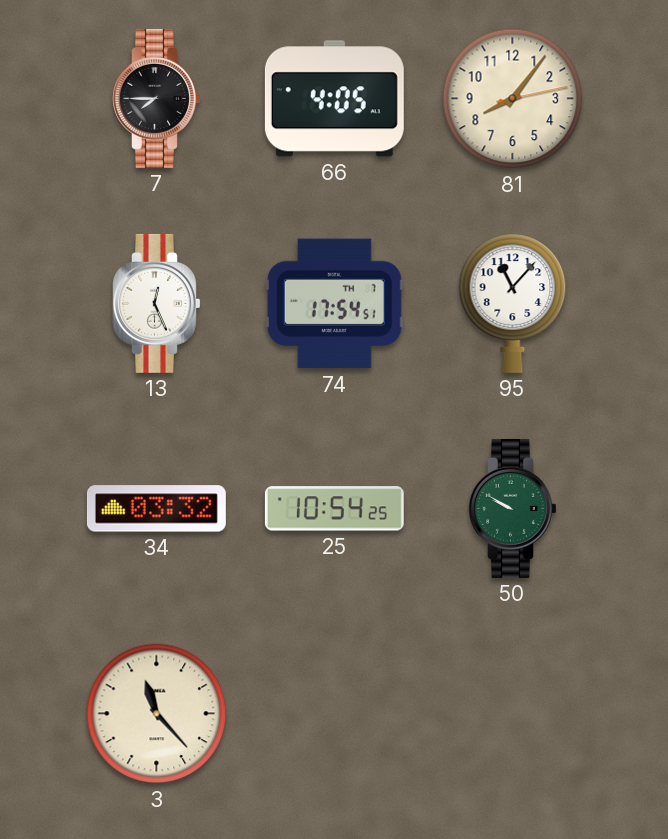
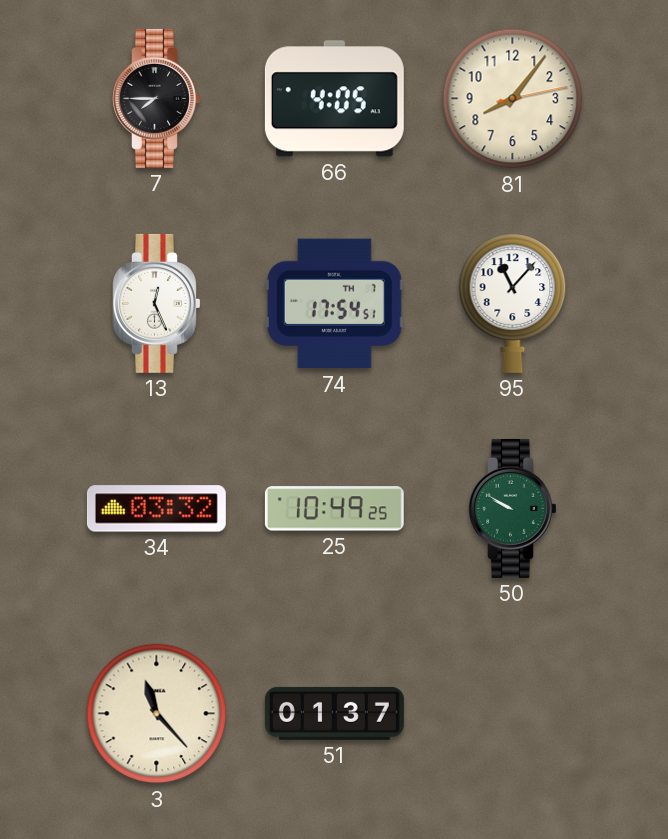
25: 10:54 -> 10:49
51: none -> 01:37
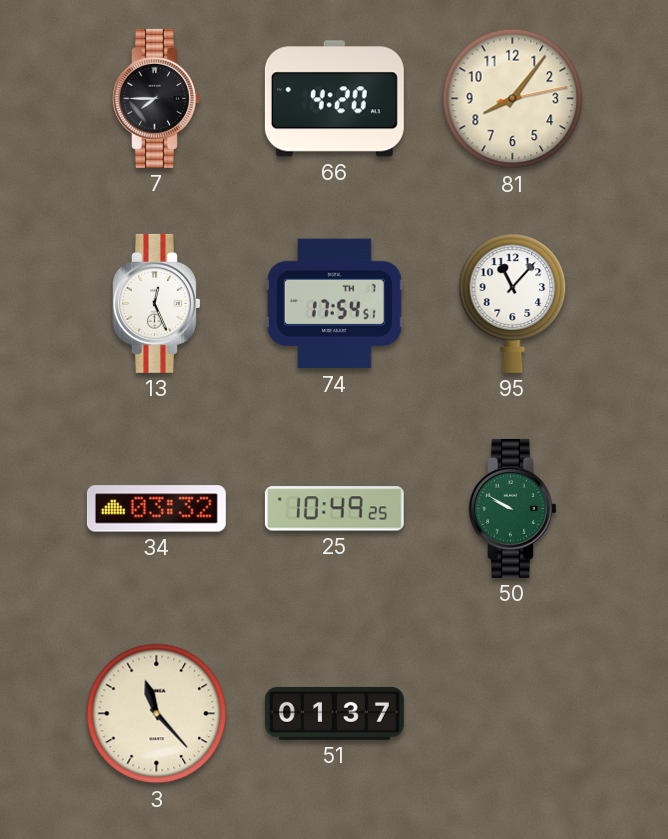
66: 4:05 -> 4:20
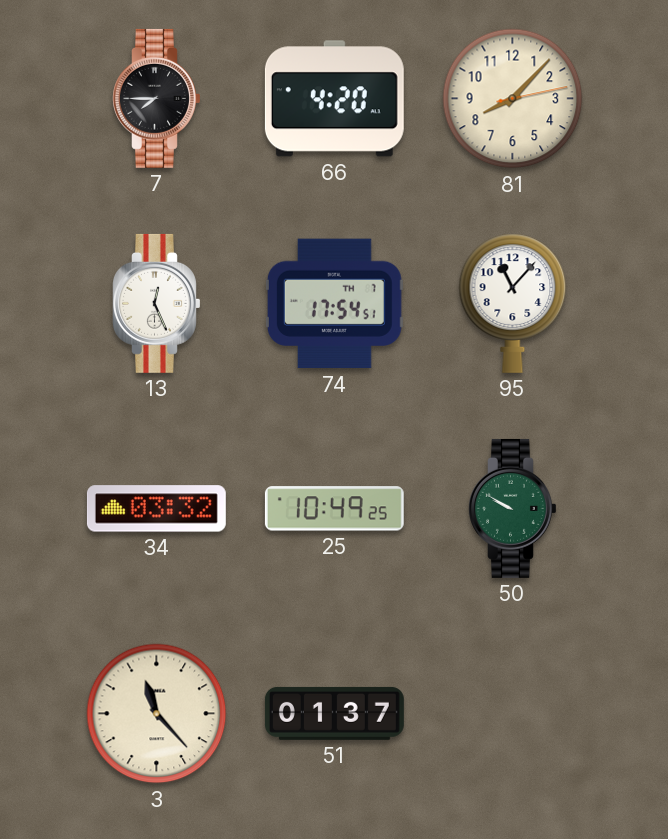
81: 8:06 -> 8:07
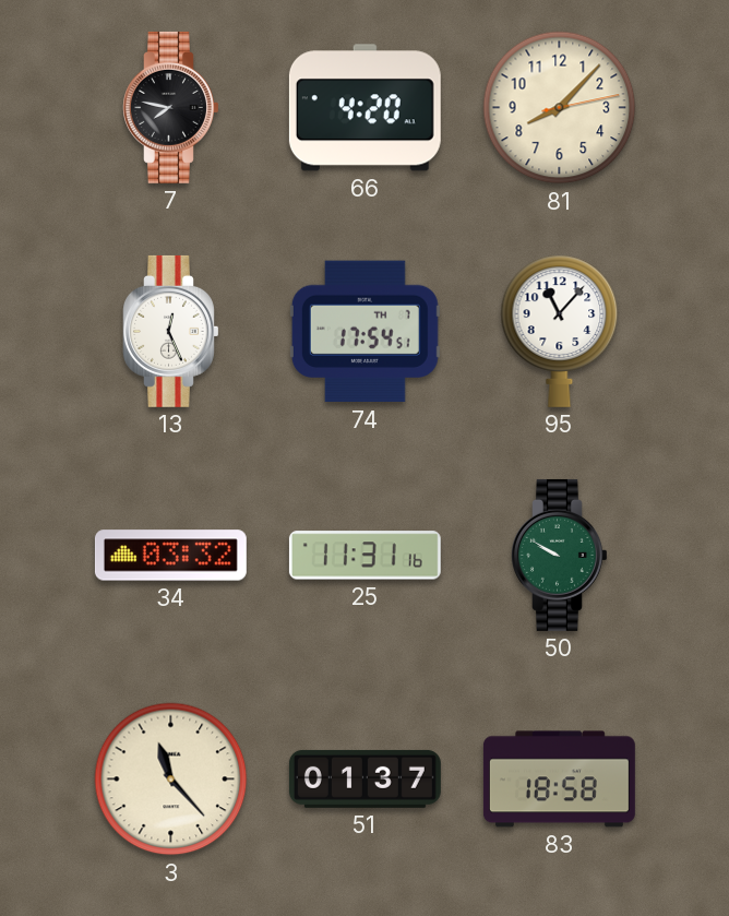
7: 7:45 -> 7:47
25: 10:49 -> 11:31
83: none -> 18:58
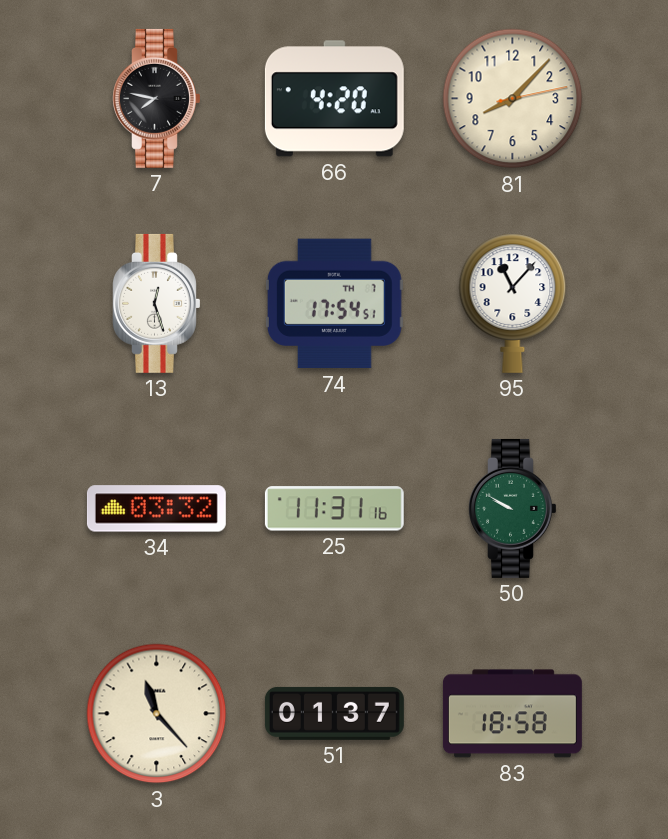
13: 12:26 -> 12:27
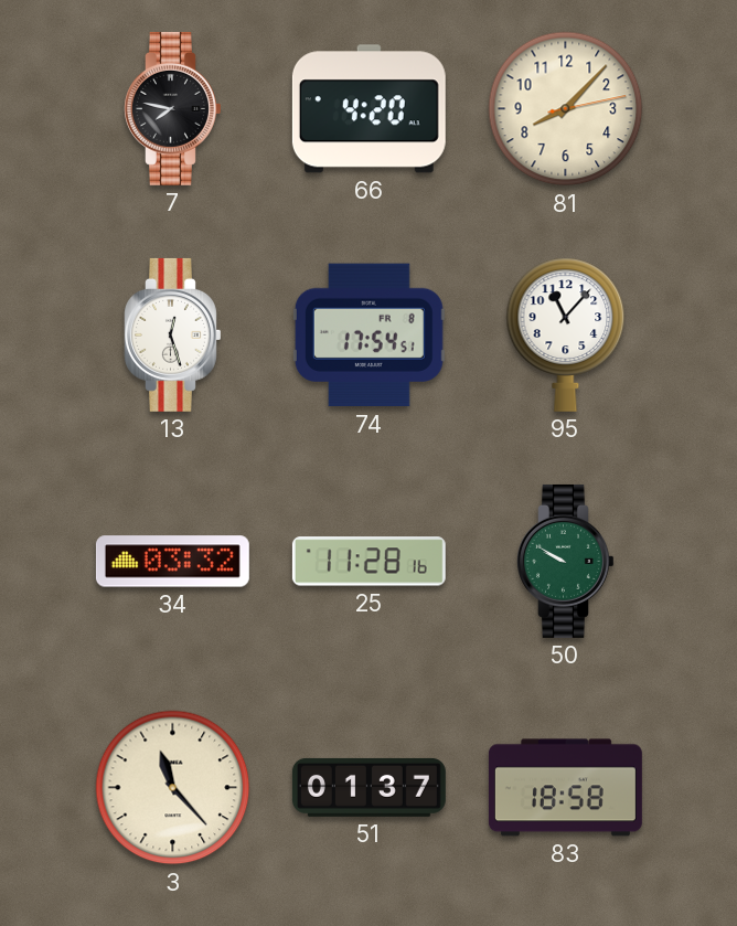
74 date: TH 7 -> FR 8
25: 11:31 -> 11:28
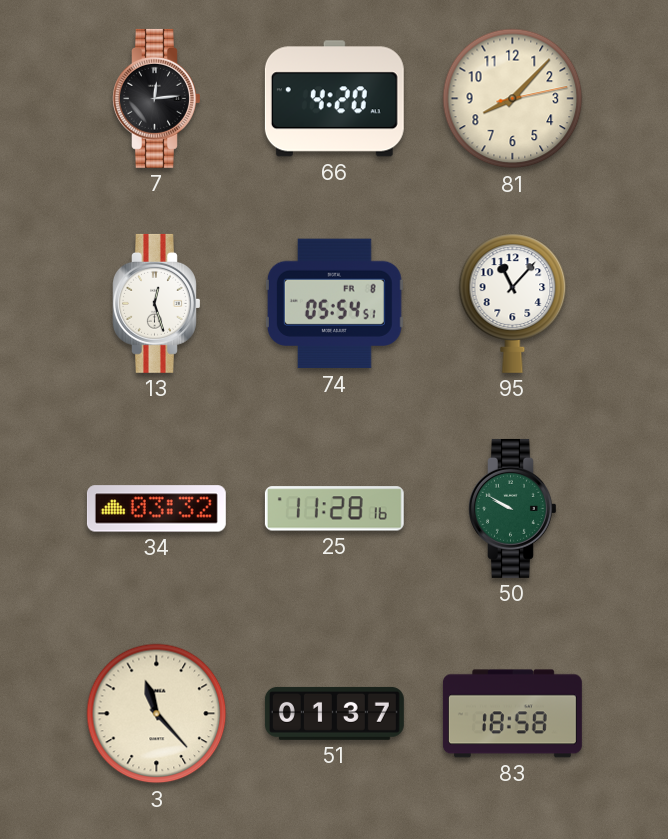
7: 7:47 -> 12:14
74: 17:54 -> 05:54
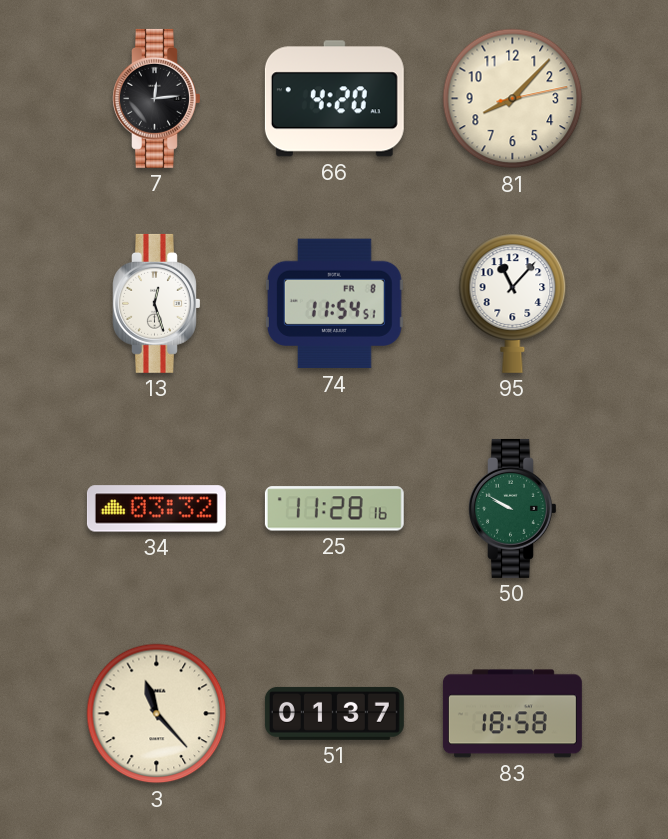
74: 05:54 -> 11:54
